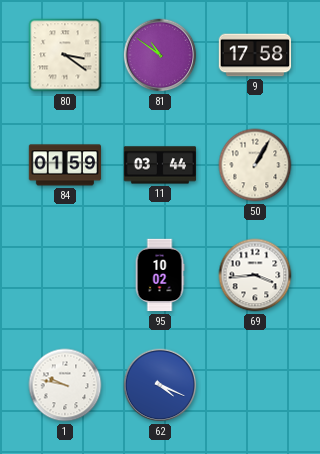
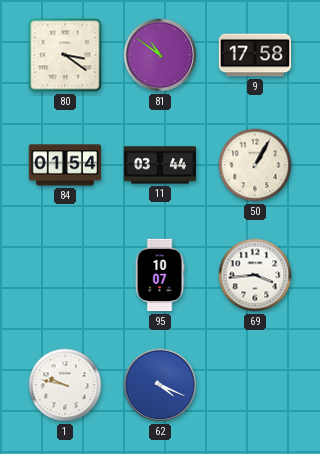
84: 01:59 -> 01:54
95: 10:02 -> 10:07
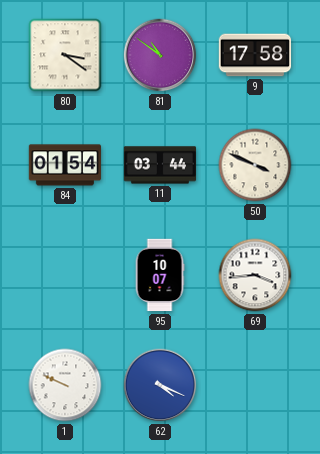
50: 1:05 -> 3:49
1: 9:47 -> 9:49
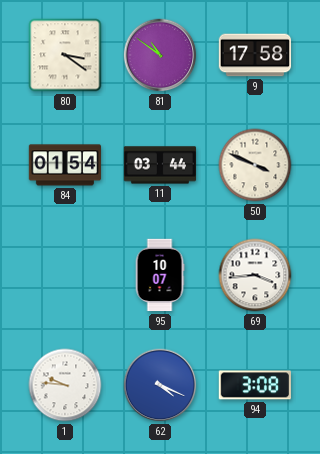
1: 9:49 -> 9:46
94: none -> 3:08
